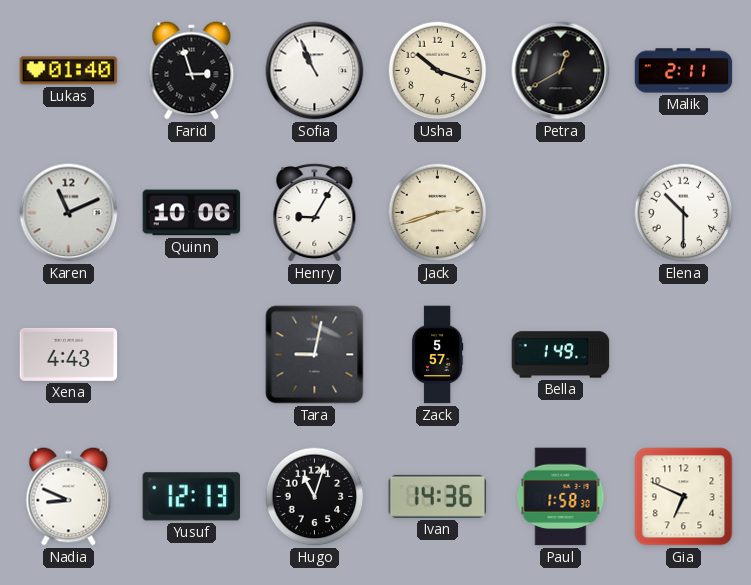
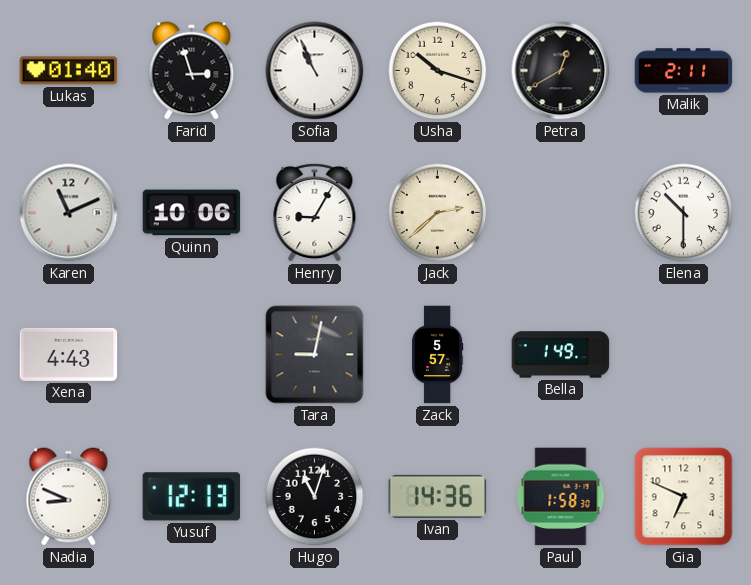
Jack: 2:42 -> 2:38
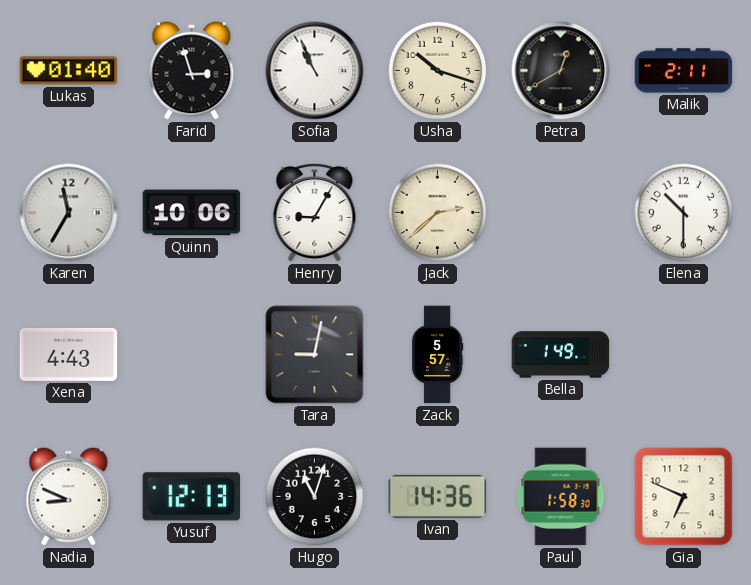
Karen: 11:11 -> 11:35
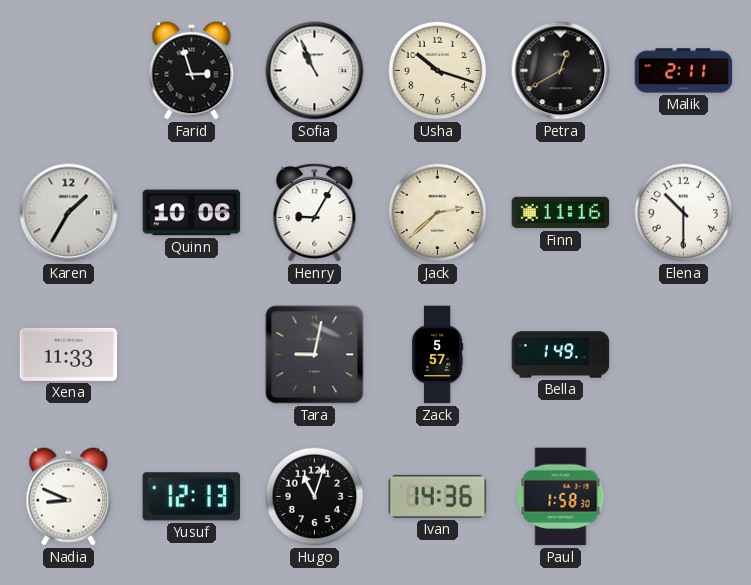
Lukas: 01:40 -> none
Karen: 11:35 -> 1:35
Finn: none -> 11:16
Xena: 4:43 -> 11:33
Gia: 6:49 -> none
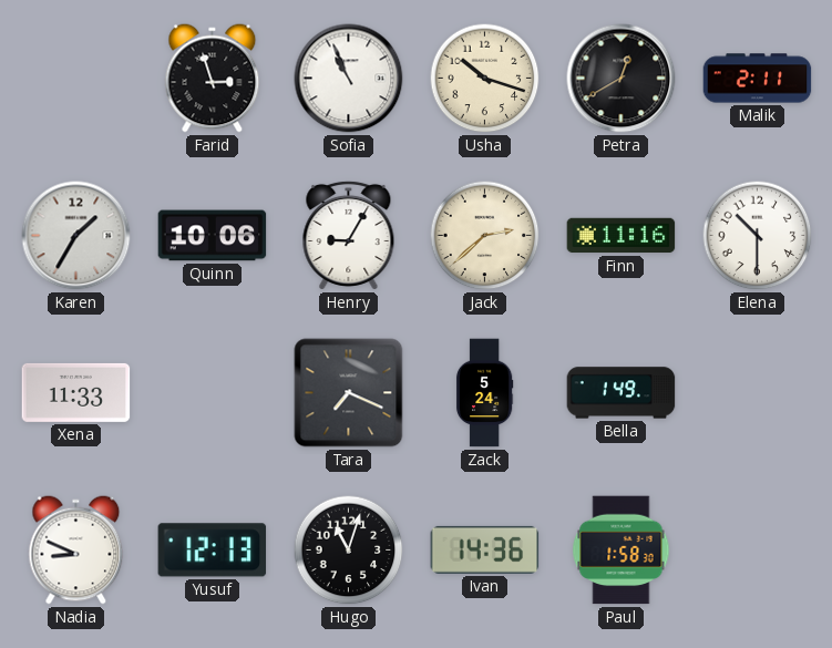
Tara: 9:02 -> 7:19
Zack: 5:57 -> 5:24
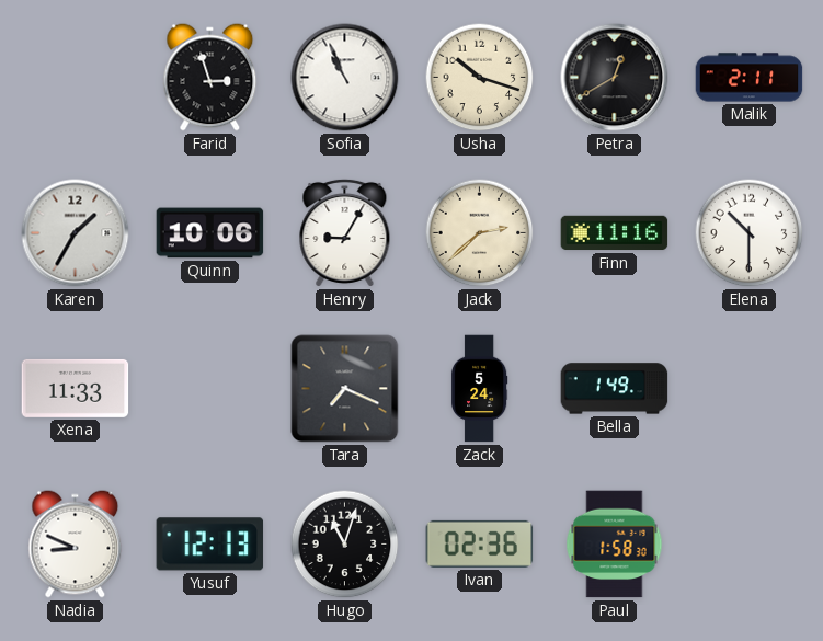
Ivan: 14:36 -> 02:36
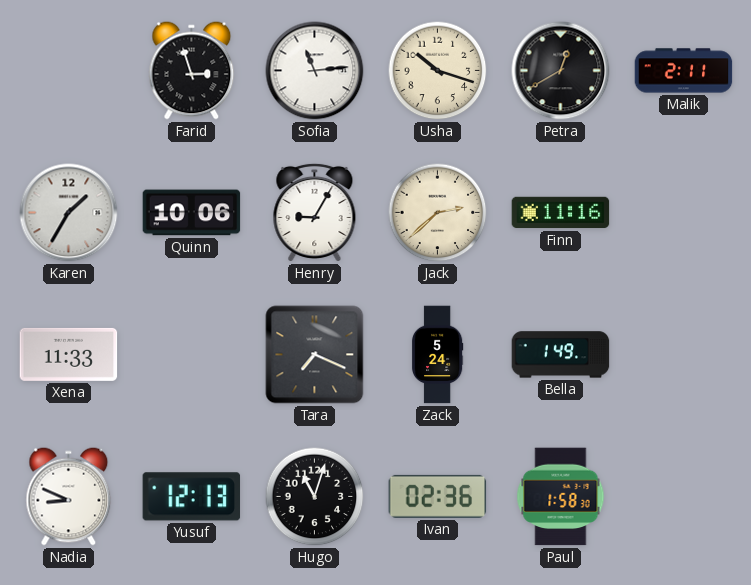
Sofia: 10:56 -> 11:14
Elena: 10:30 -> none
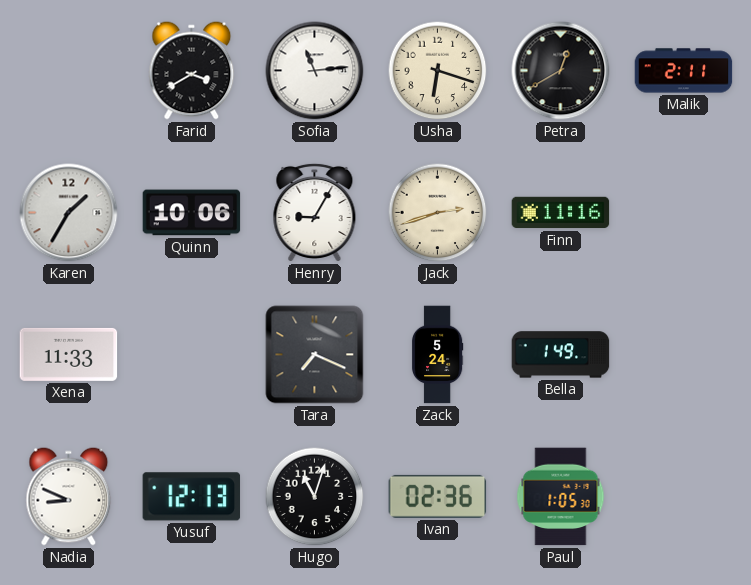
Farid: 2:57 -> 3:40
Usha: 10:18 -> 6:18
Jack: 2:38 -> 2:42
Paul: 1:58 -> 1:05
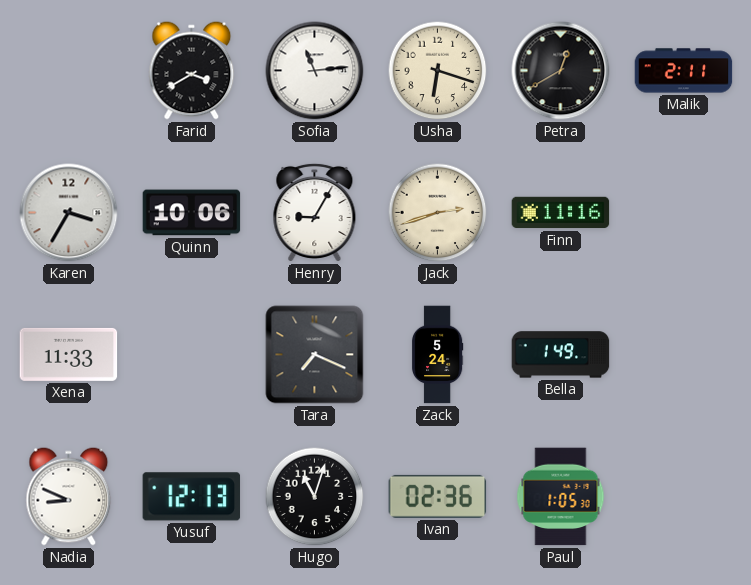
Karen: 1:35 -> 3:35
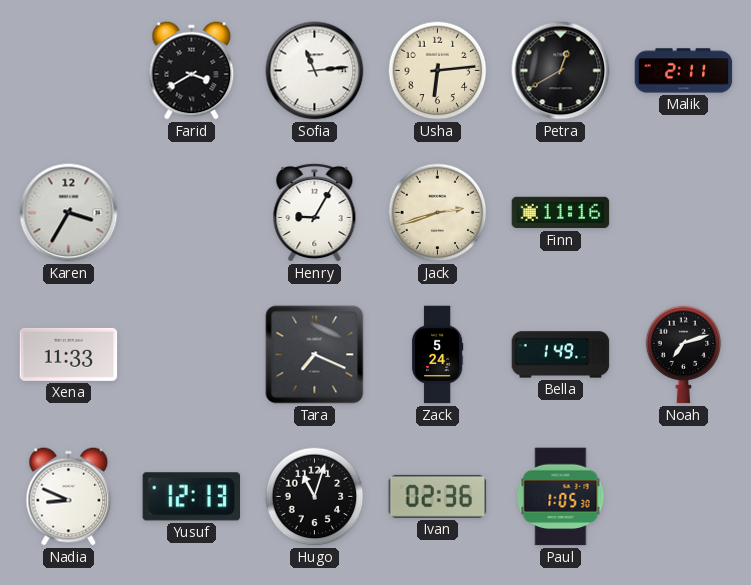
Usha: 6:18 -> 6:14
Quinn: 10:06 -> none
Noah: none -> 7:12
